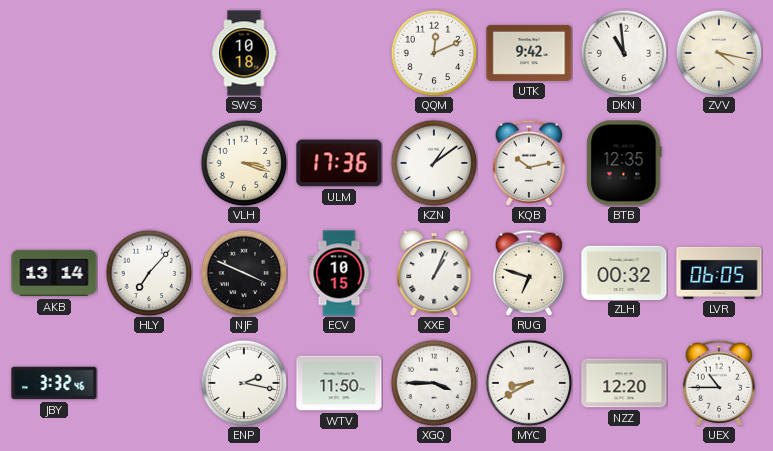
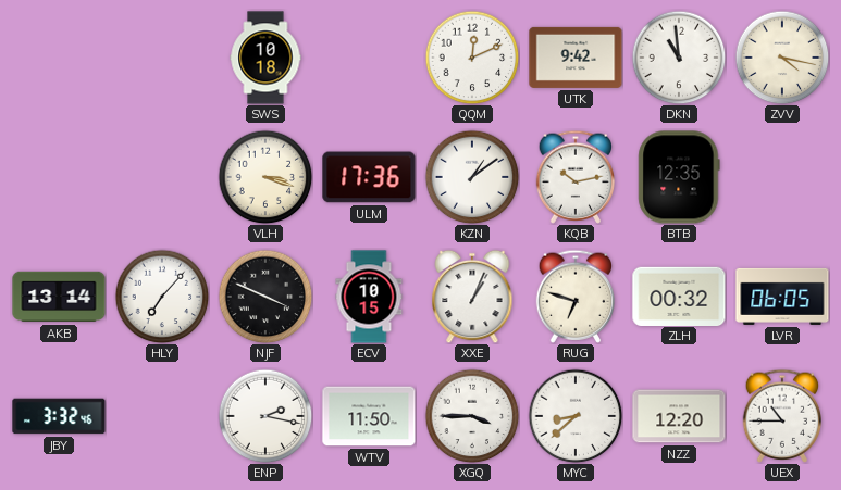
MYC: 8:40 -> 8:38
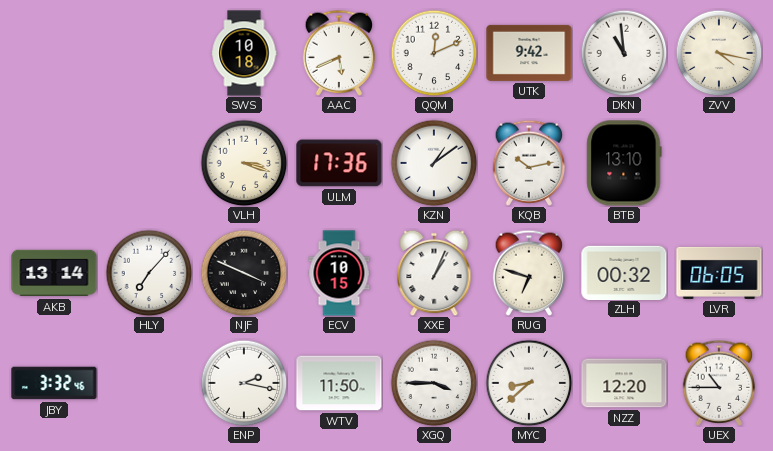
AAC: none -> 5:41
BTB: 12:35 -> 13:10
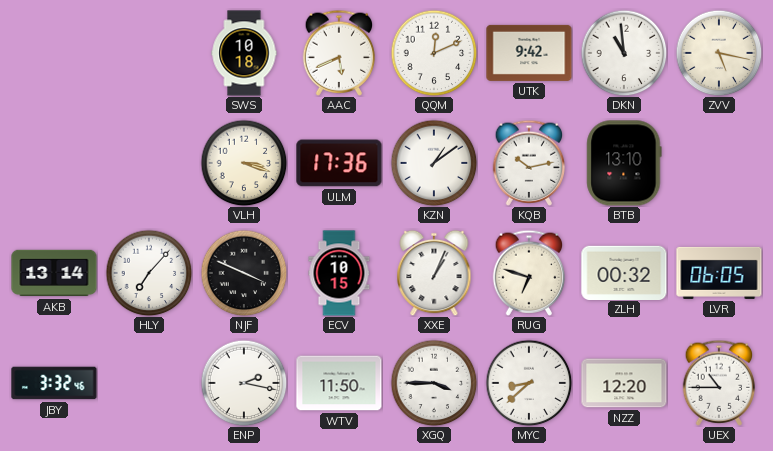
ZVV: 4:17 -> 5:17
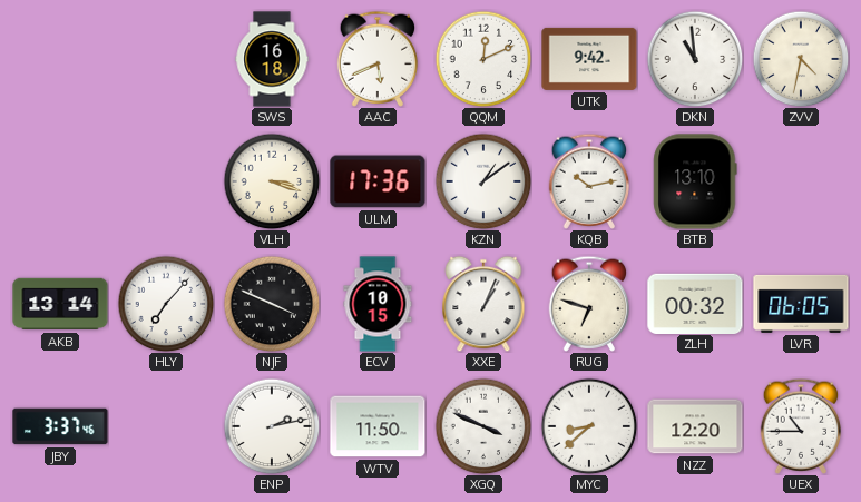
SWS: 10:18 -> 16:18
ZVV: 5:17 -> 4:32
JBY: 3:32 -> 3:37
ENP: 2:17 -> 2:13
XGQ: 3:45 -> 3:49
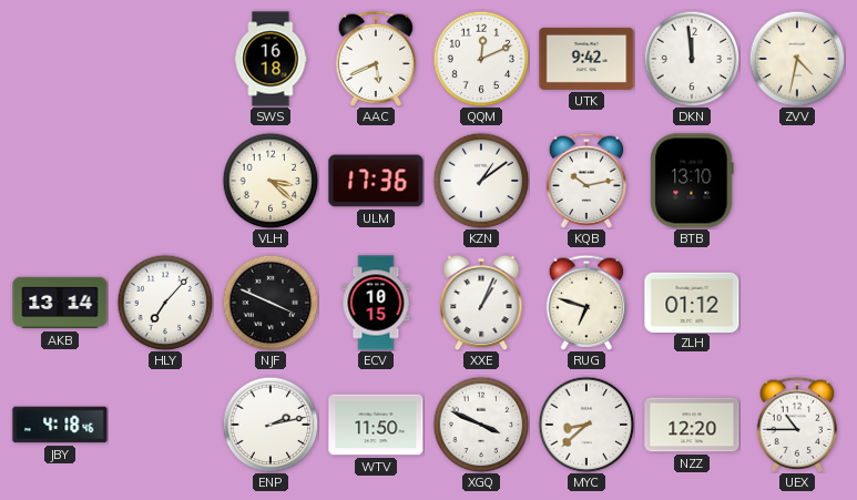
DKN: 10:59 -> 11:59
VLH: 3:18 -> 3:22
ZLH: 00:32 -> 01:12
LVR: 06:05 -> none
JBY: 3:37 -> 4:18
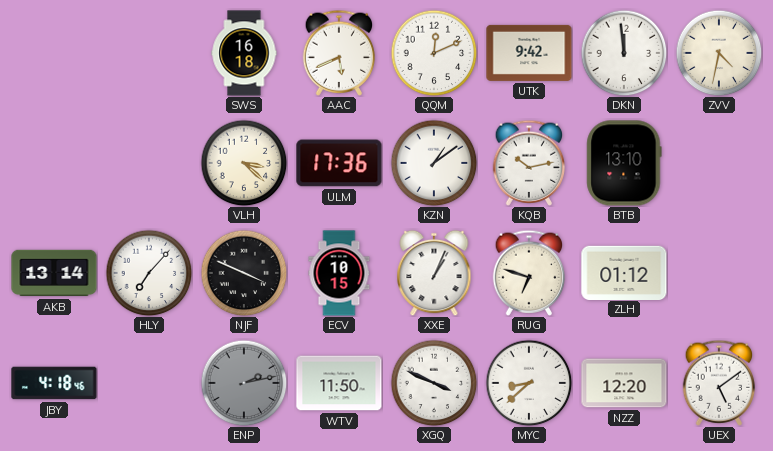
ENP dial: white -> grey
UEX: 10:45 -> 5:09
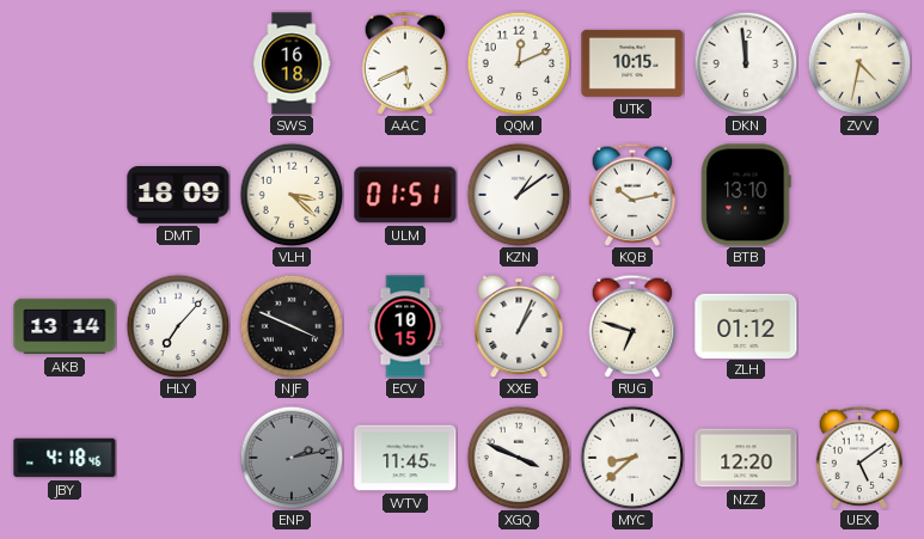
UTK: 9:42 -> 10:15
DMT: none -> 18:09
ULM: 17:36 -> 01:51
WTV: 11:50 -> 11:45
